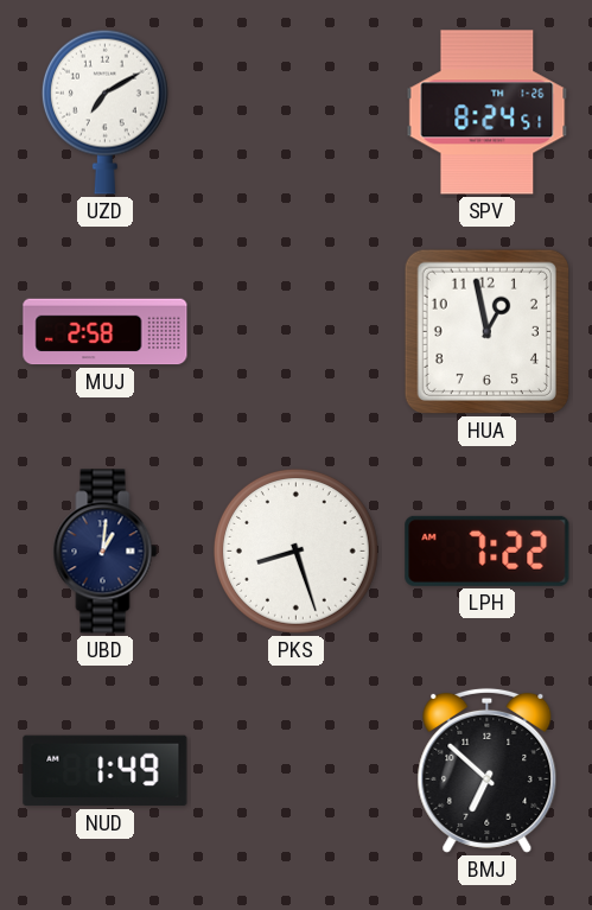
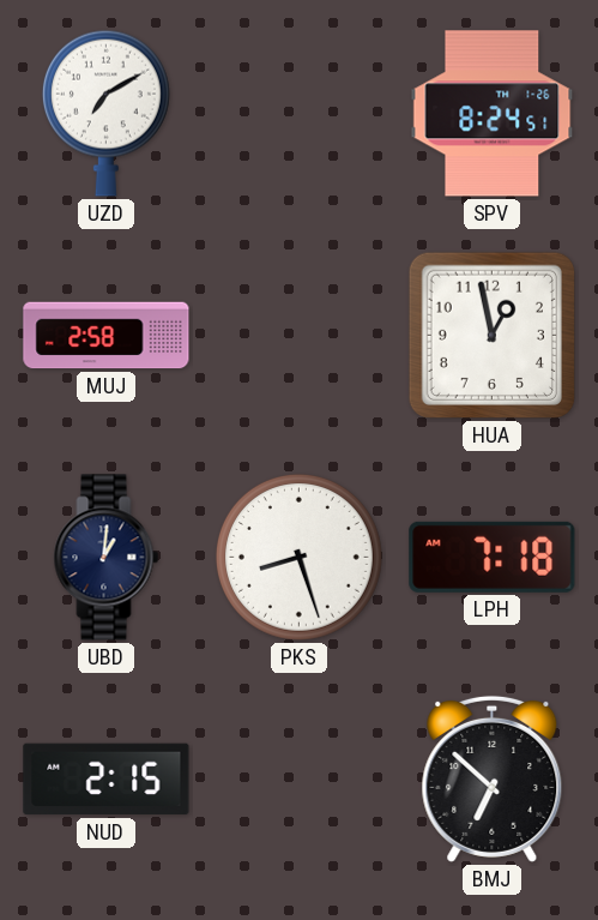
LPH: 7:22 -> 7:18
NUD: 1:49 -> 2:15
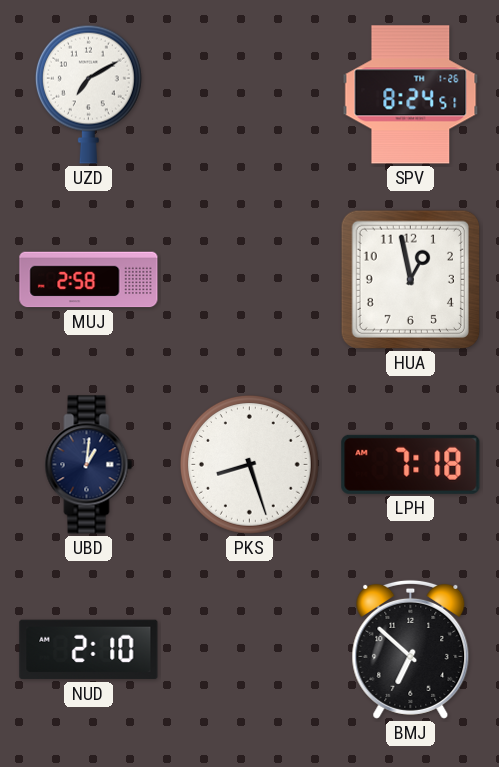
NUD: 2:15 -> 2:10
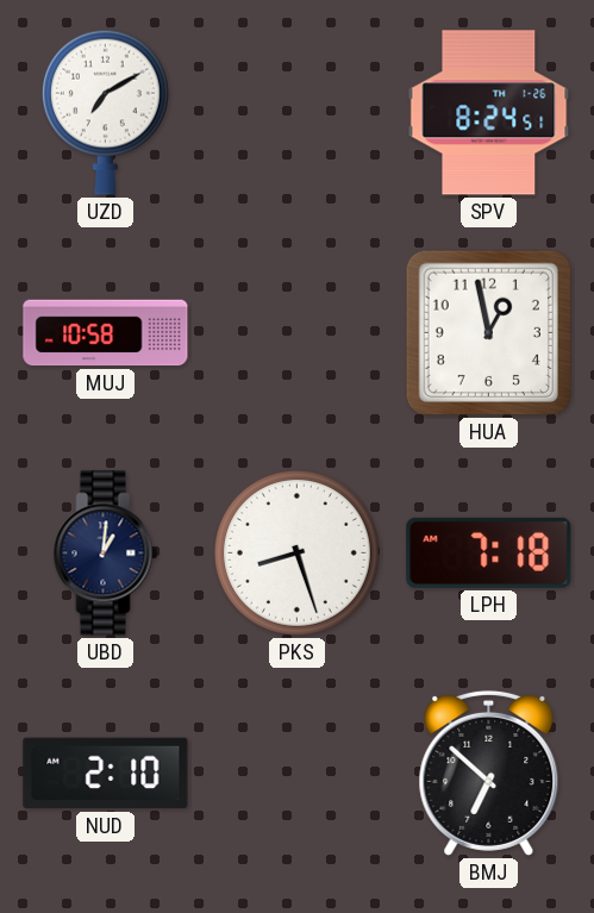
MUJ: 2:58 -> 10:58
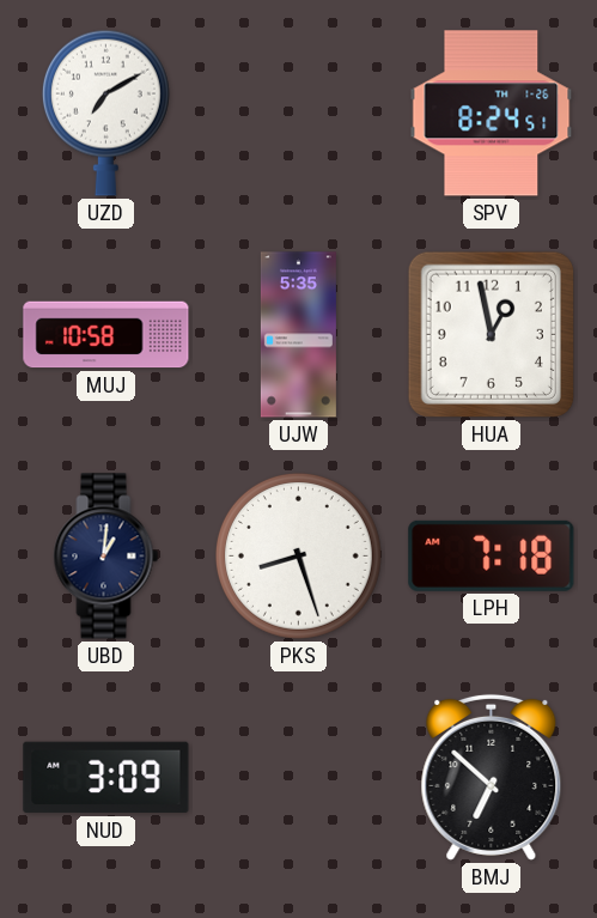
UJW: none -> 5:35
NUD: 2:10 -> 3:09
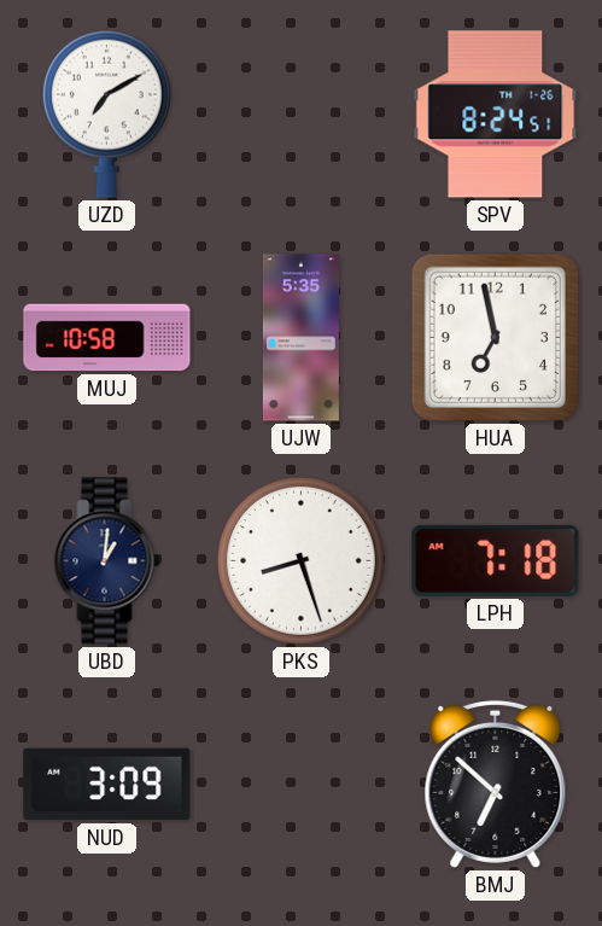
HUA: 12:58 -> 6:58
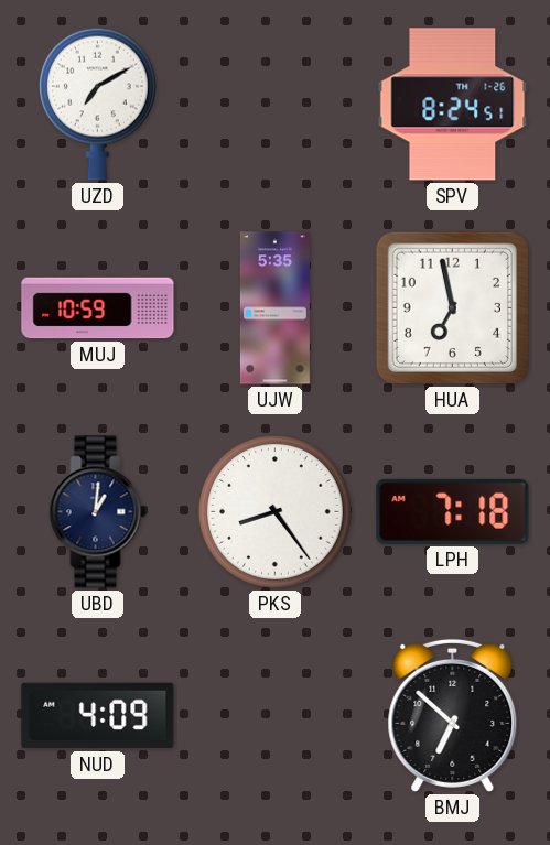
MUJ: 10:58 -> 10:59
PKS: 8:27 -> 8:24
NUD: 3:09 -> 4:09
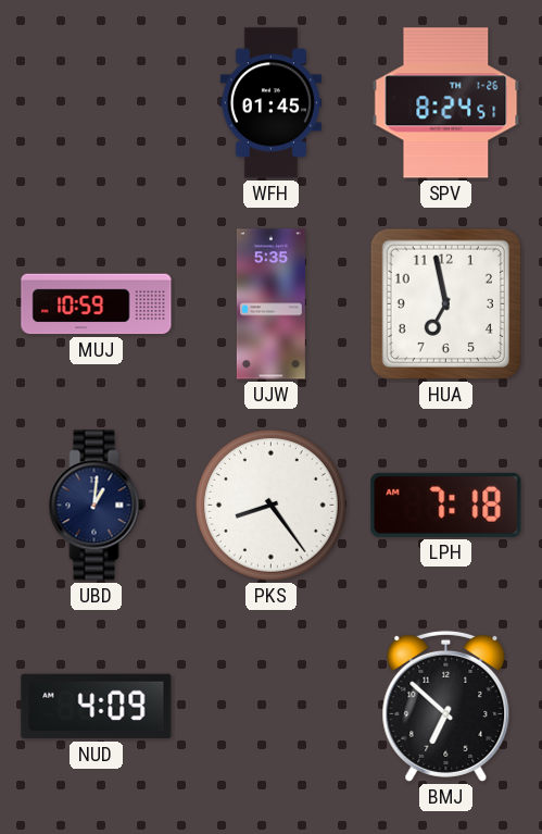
UZD: 7:10 -> none
WFH: none -> 01:45
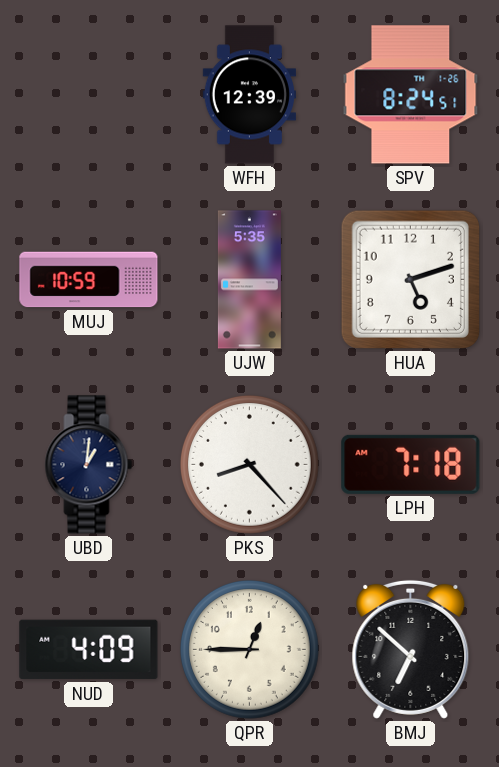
WFH: 01:45 -> 12:39
HUA: 6:58 -> 5:12
PKS: 8:24 -> 8:23
QPR: none -> 12:45
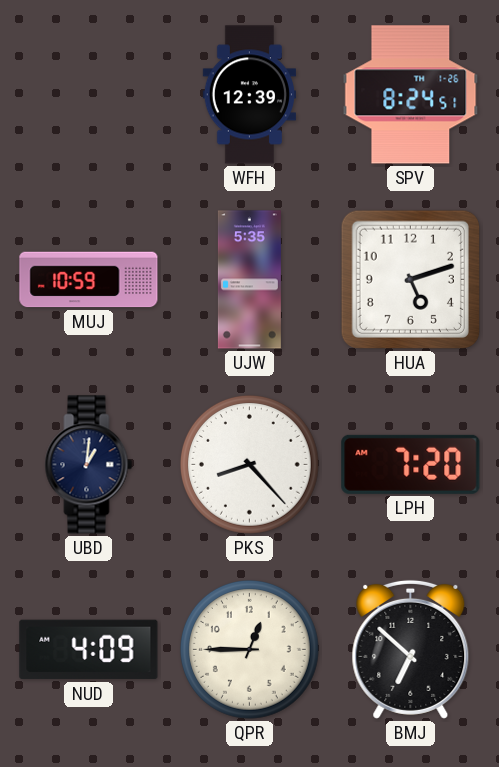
LPH: 7:18 -> 7:20
